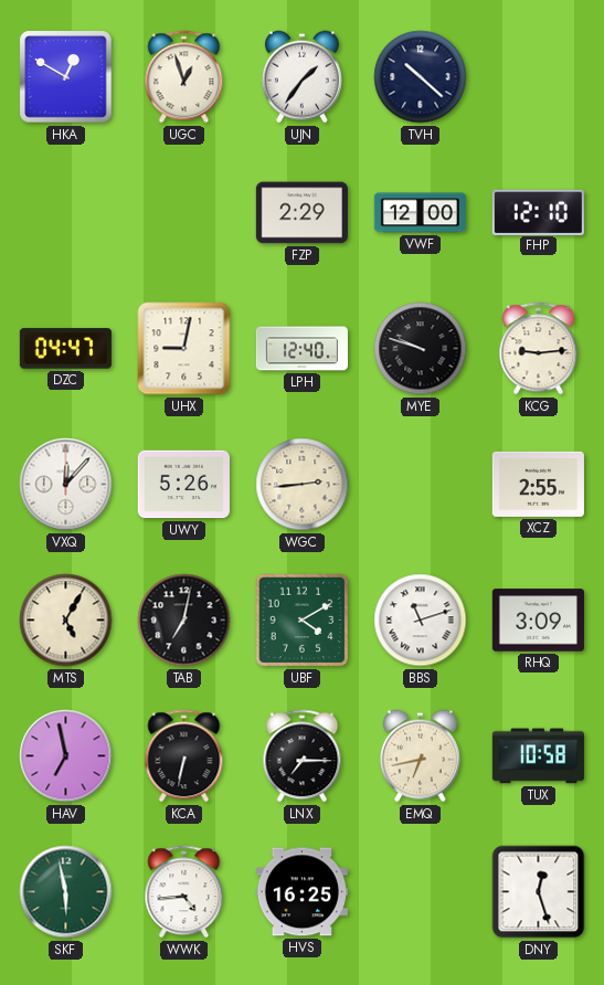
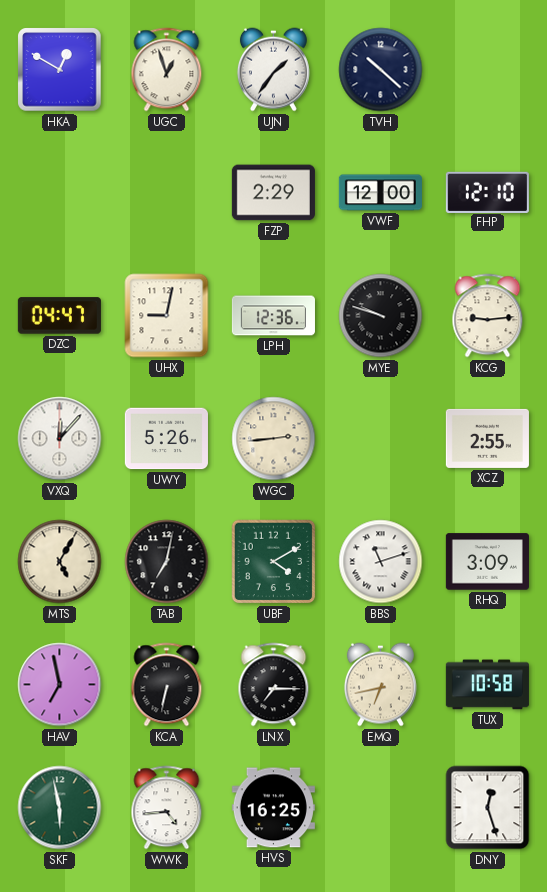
LPH: 12:40 -> 12:36
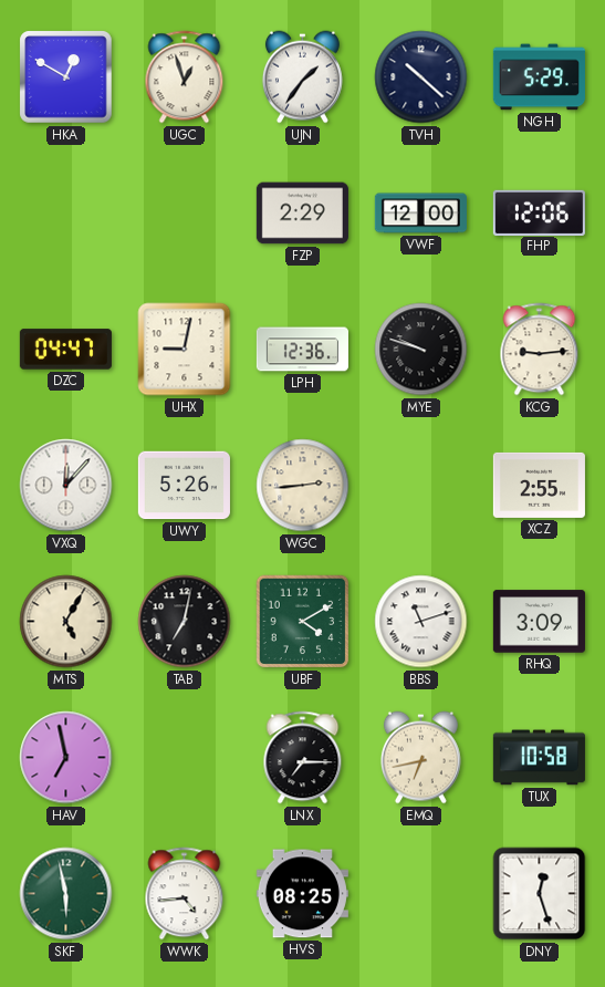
NGH: none -> 5:29
FHP: 12:10 -> 12:06
KCA: 6:32 -> none
HVS: 16:25 -> 08:25
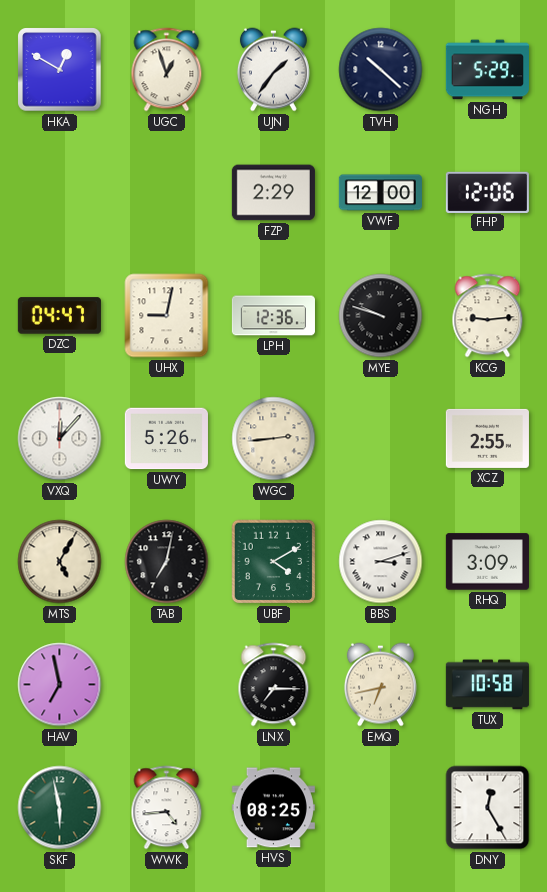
BBS: 11:12 -> 3:12
DNY: 12:27 -> 12:25
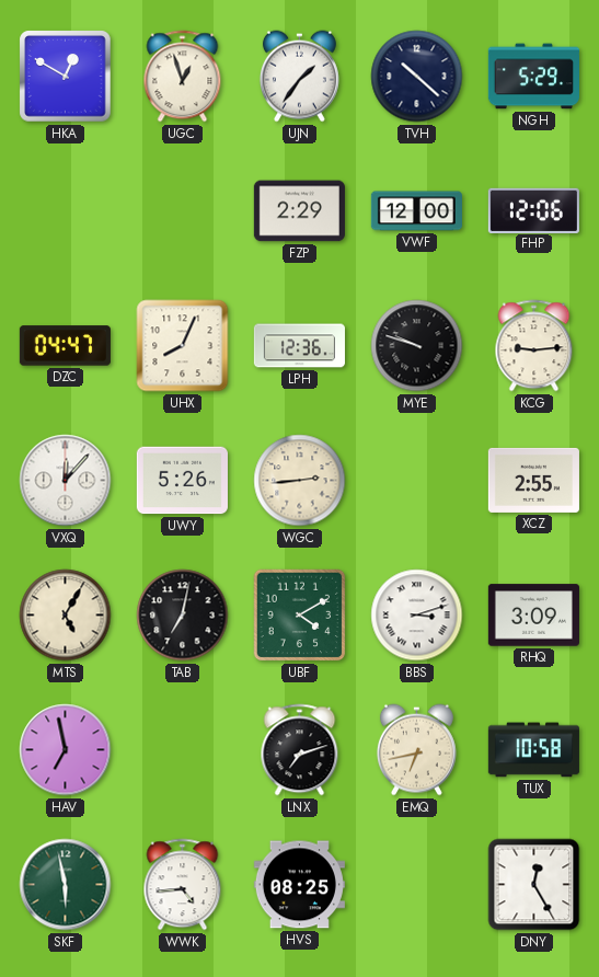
UHX: 9:02 -> 8:04
LNX: 7:15 -> 7:12
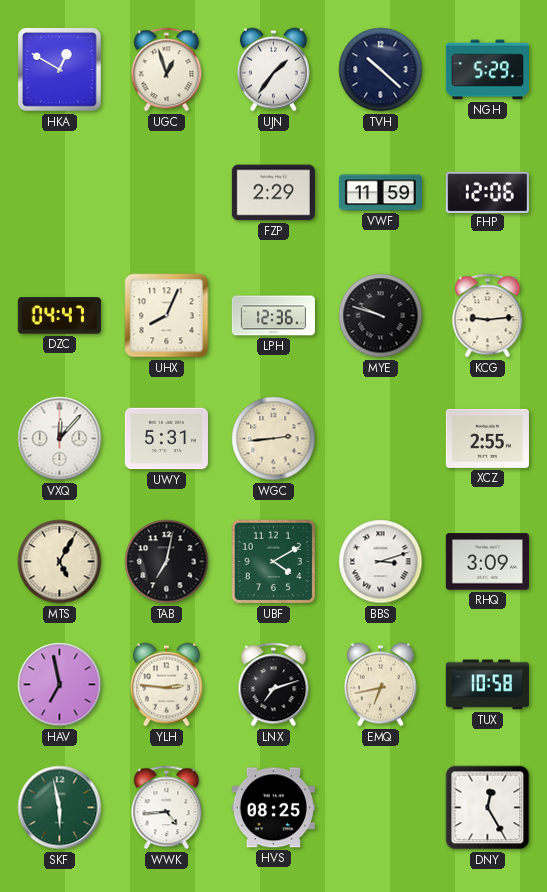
VWF: 12:00 -> 11:59
UWY: 5:26 -> 5:31
YLH: none -> 2:46
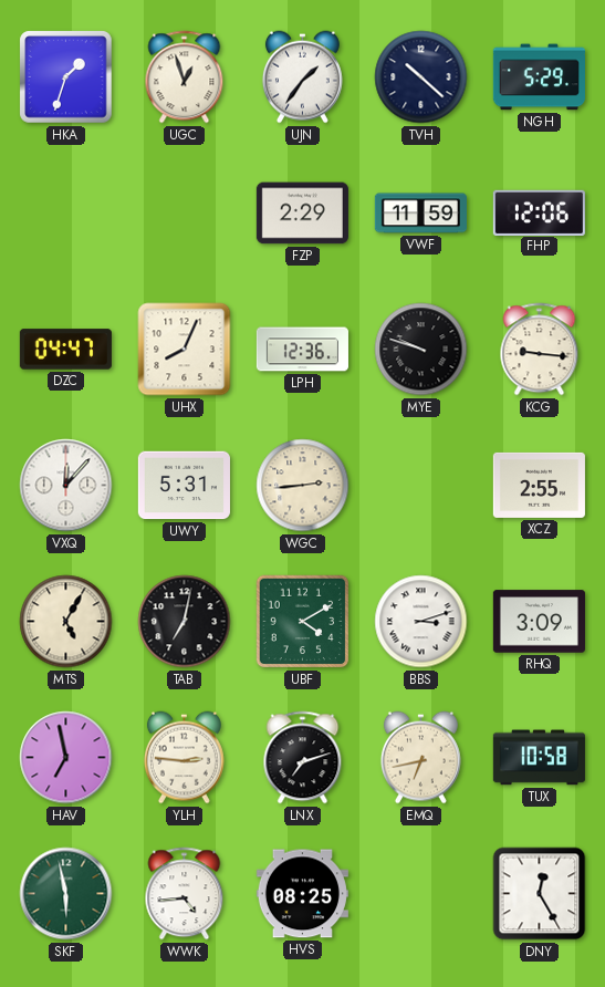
HKA: 12:50 -> 1:33
KCG: 9:14 -> 9:16
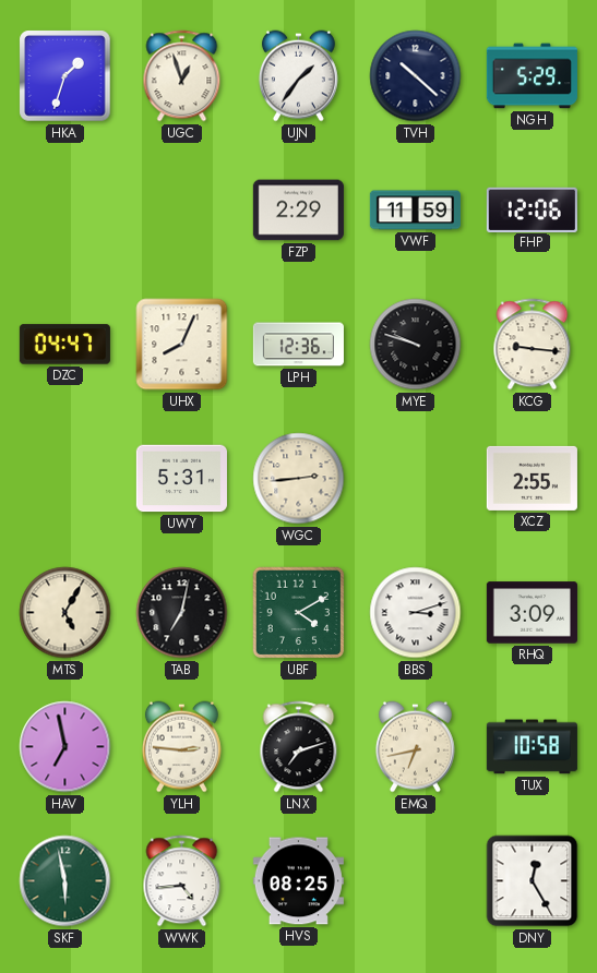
VXQ: 12:07 -> none
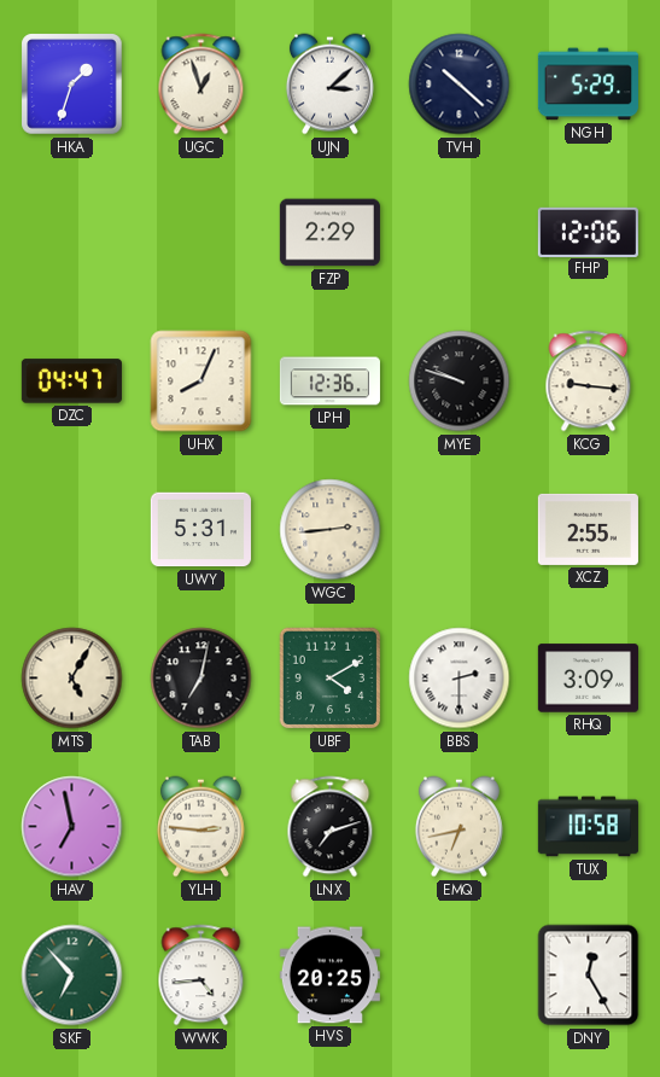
UJN: 1:36 -> 3:08
VWF: 11:59 -> none
BBS: 3:12 -> 2:30
SKF: 5:58 -> 6:53
HVS: 08:25 -> 20:25
